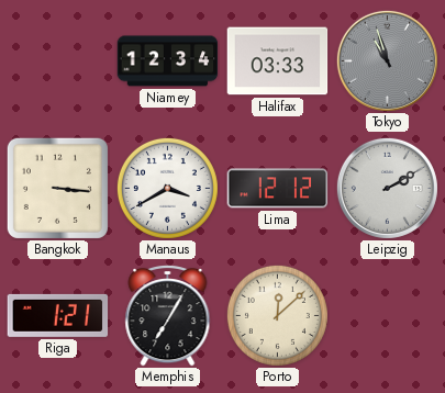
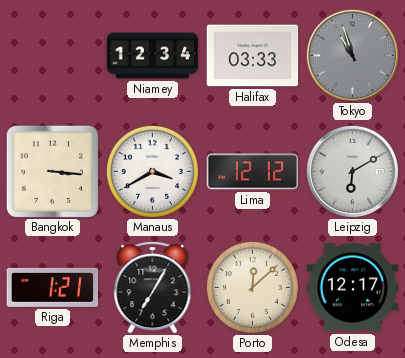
Leipzig: 2:10 -> 6:10
Odesa: none -> 12:17
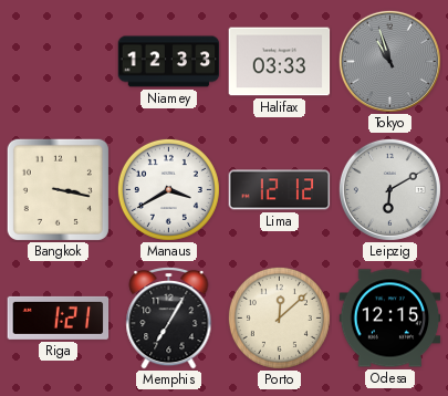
Niamey: 12:34 -> 12:33
Bangkok: 3:16 -> 3:17
Odesa: 12:17 -> 12:15
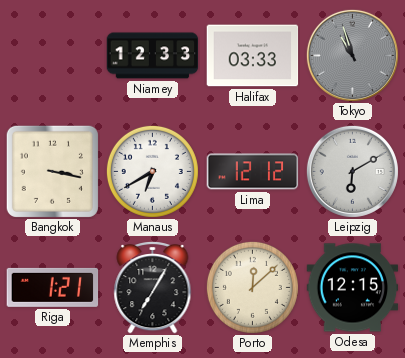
Manaus: 3:40 -> 6:40
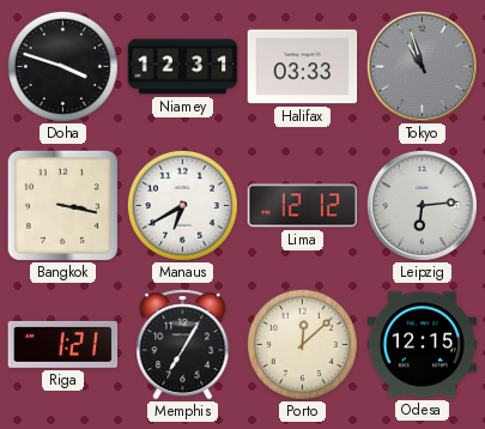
Doha: none -> 3:48
Niamey: 12:33 -> 12:31
Leipzig: 6:10 -> 6:14
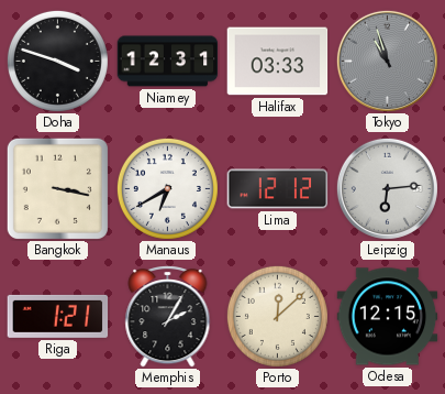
Memphis: 7:05 -> 2:05
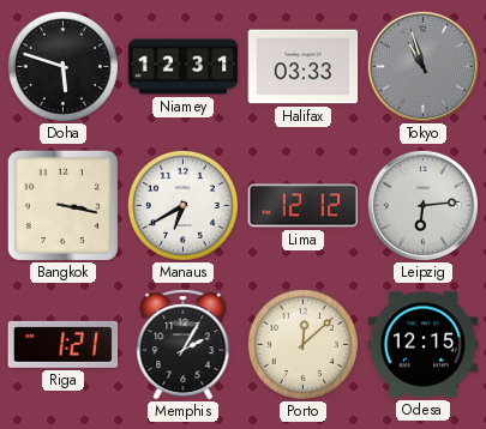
Doha: 3:48 -> 5:48
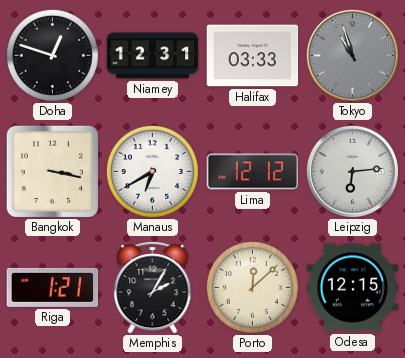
Doha: 5:48 -> 12:48
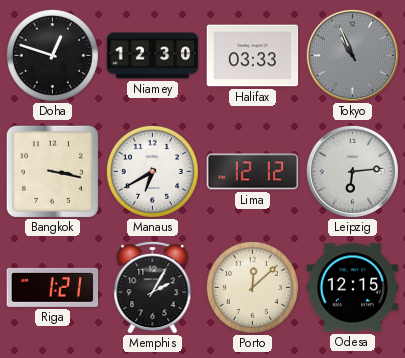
Niamey: 12:31 -> 12:30
Tokyo: 10:57 -> 10:56
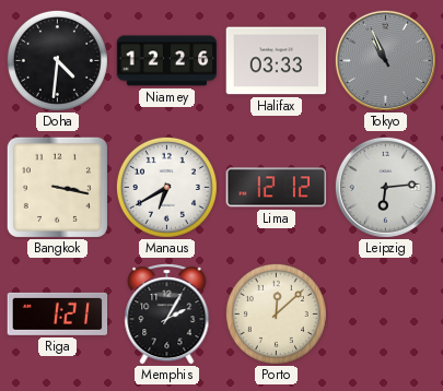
Doha: 12:48 -> 4:31
Niamey: 12:30 -> 12:26
Odesa: 12:15 -> none
